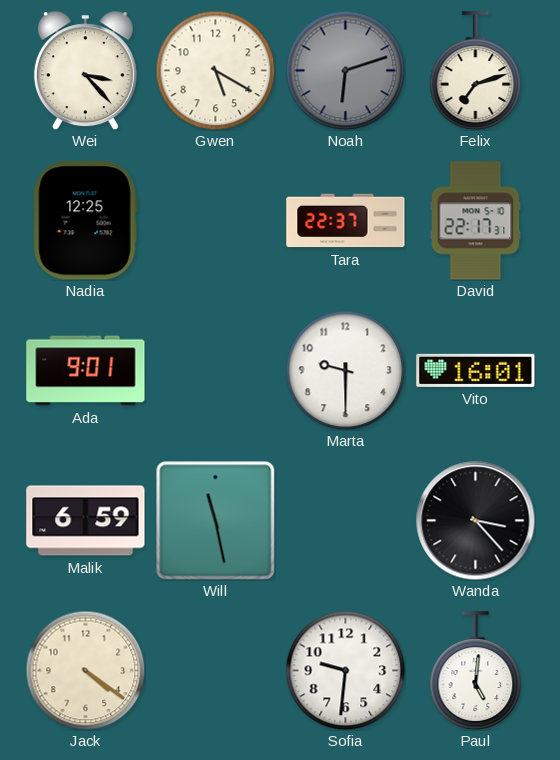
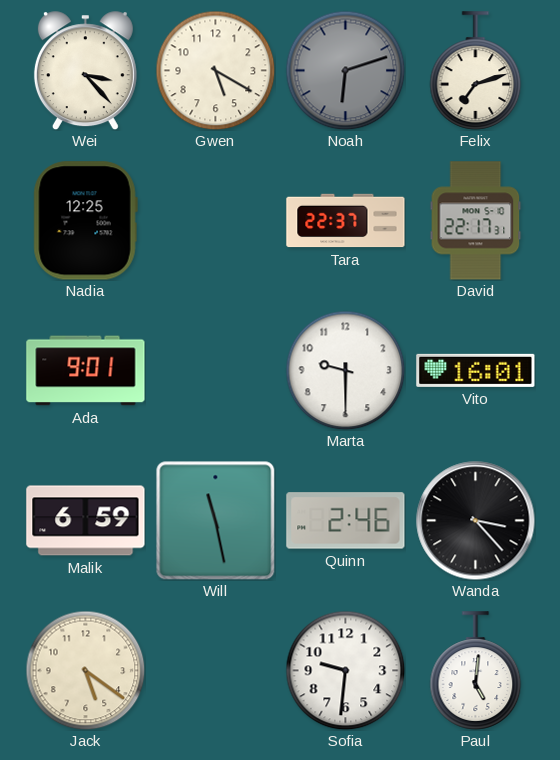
Quinn: none -> 2:46
Jack: 4:21 -> 5:21
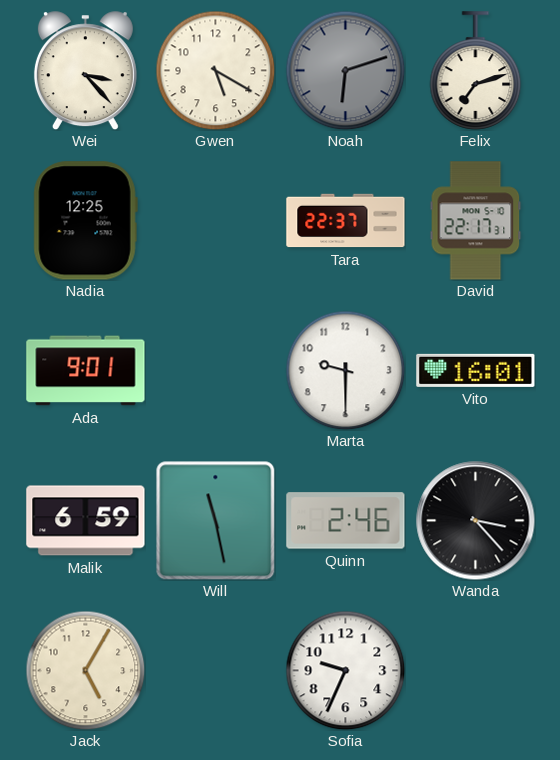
Jack: 5:21 -> 5:05
Sofia: 9:31 -> 9:34
Paul: 5:01 -> none
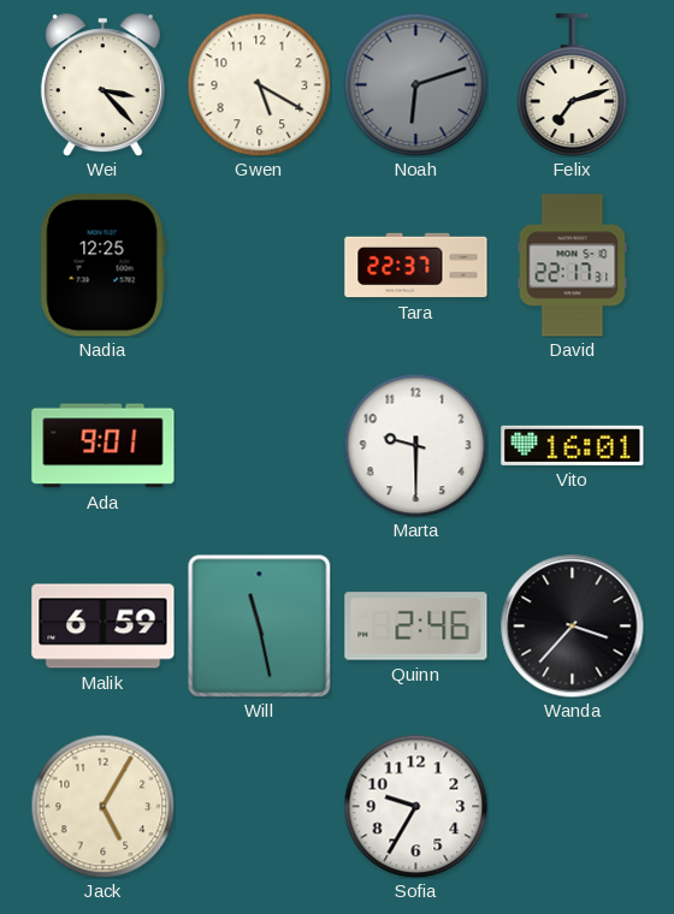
Wanda: 3:23 -> 3:37
Sofia: 9:34 -> 9:35
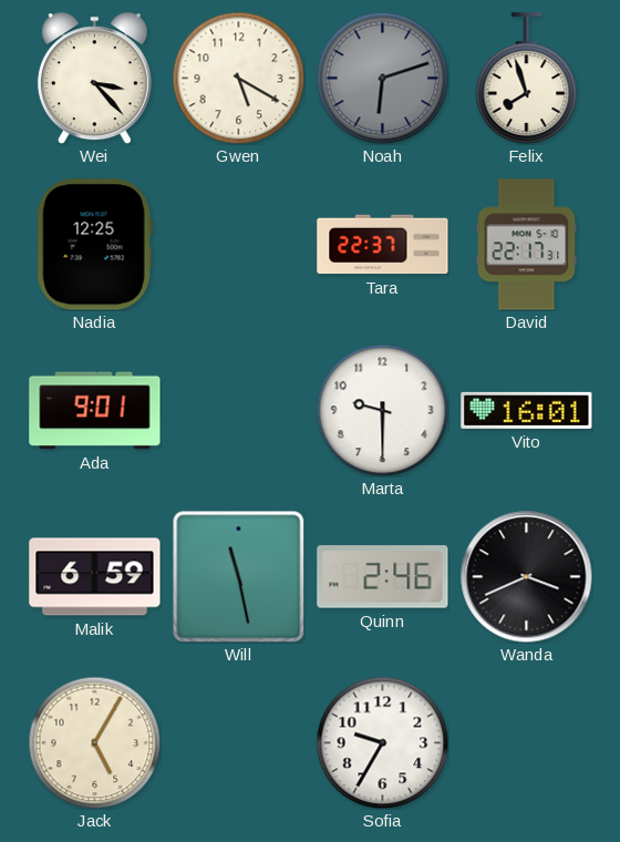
Felix: 7:12 -> 7:57
Wanda: 3:37 -> 3:41
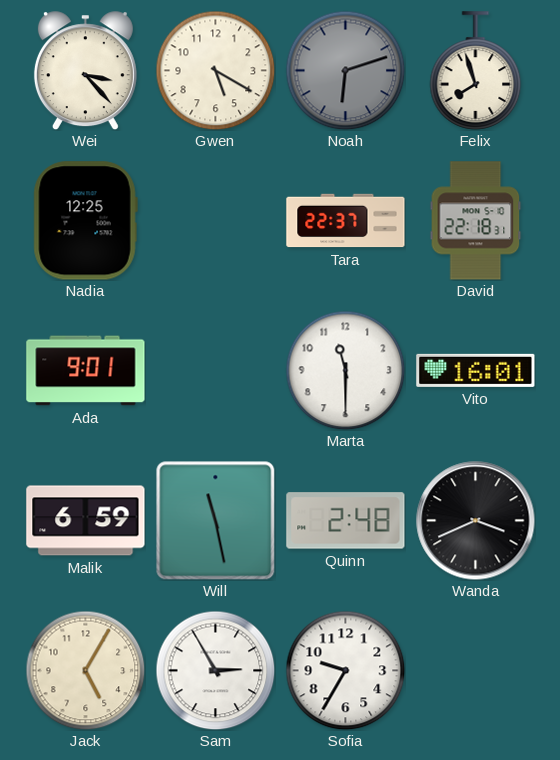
David: 22:17 -> 22:18
Marta: 9:30 -> 11:30
Quinn: 2:46 -> 2:48
Sam: none -> 2:55
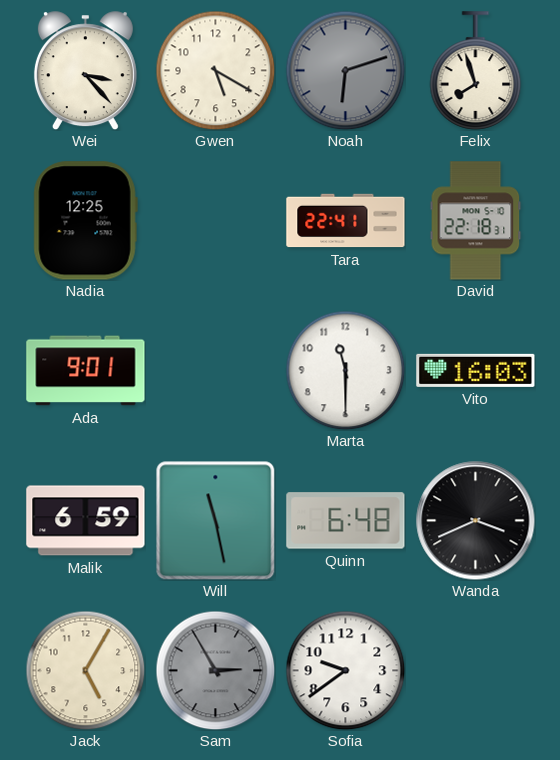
Tara: 22:37 -> 22:41
Vito: 16:01 -> 16:03
Quinn: 2:48 -> 6:48
Sam dial: white -> grey
Sofia: 9:35 -> 9:39
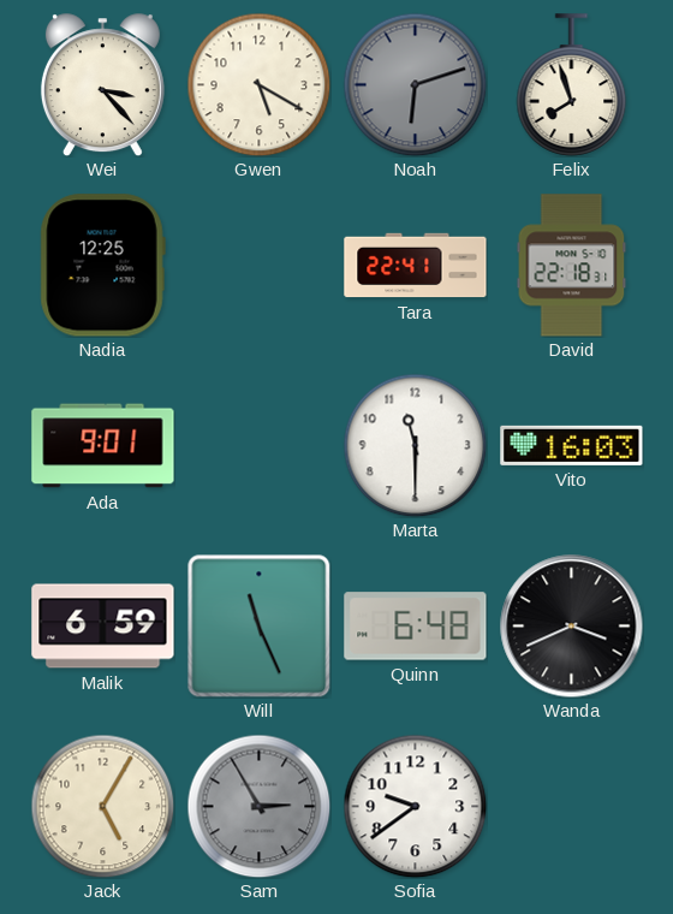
Will: 11:28 -> 11:26
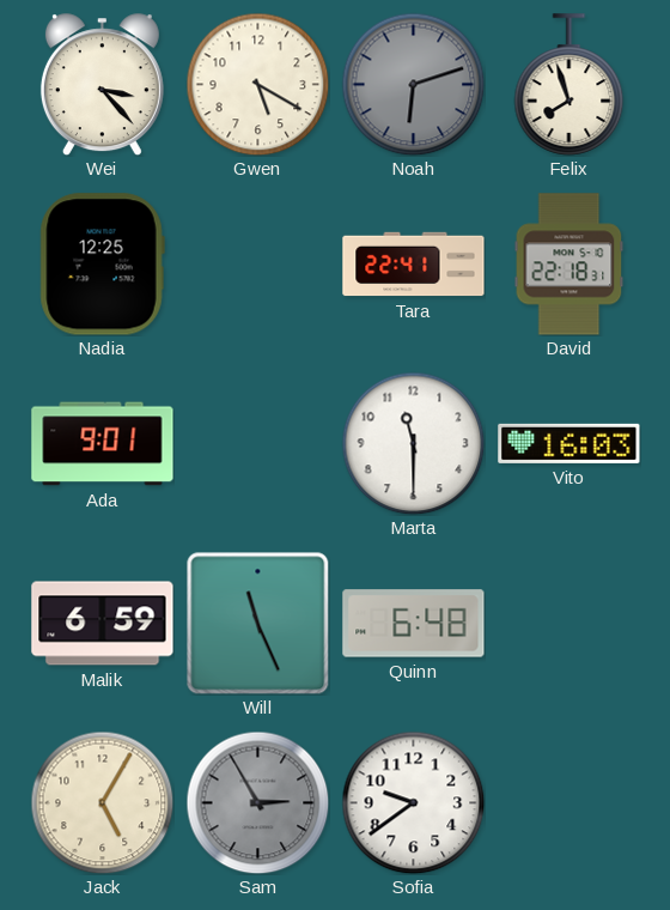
Wanda: 3:41 -> none
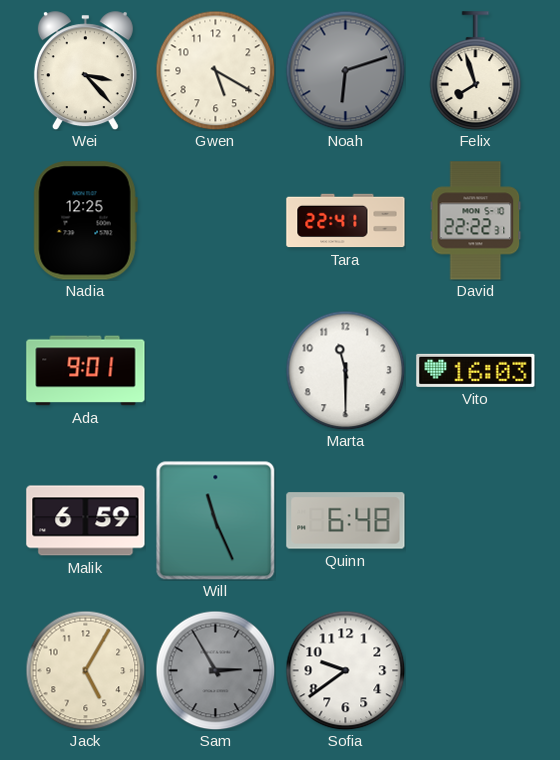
David: 22:18 -> 22:22
